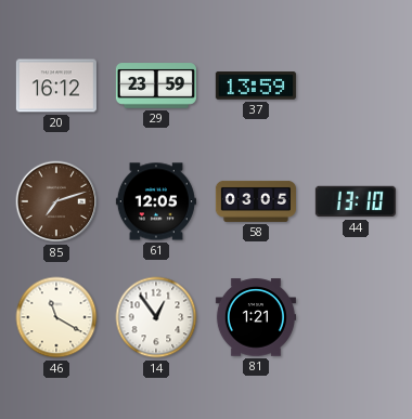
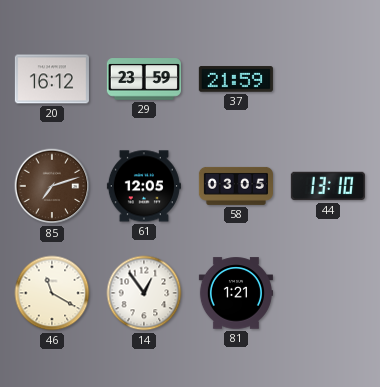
37: 13:59 -> 21:59
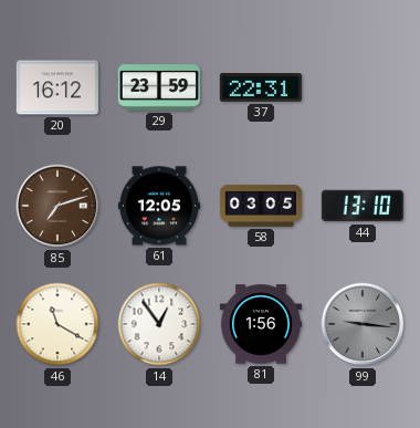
37: 21:59 -> 22:31
81: 1:21 -> 1:56
99: none -> 9:16
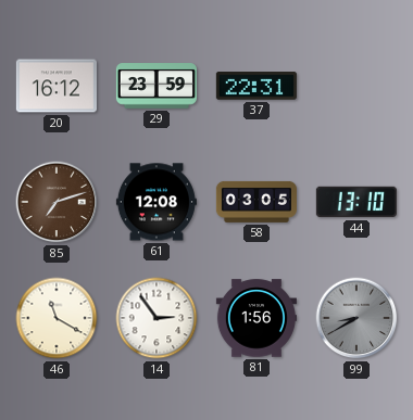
61: 12:05 -> 12:08
14: 12:54 -> 2:54
99: 9:16 -> 8:40
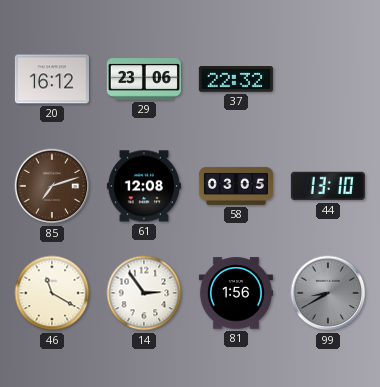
29: 23:59 -> 23:06
37: 22:31 -> 22:32
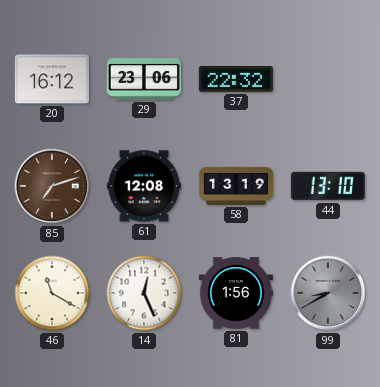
58: 03:05 -> 13:19
14: 2:54 -> 12:26
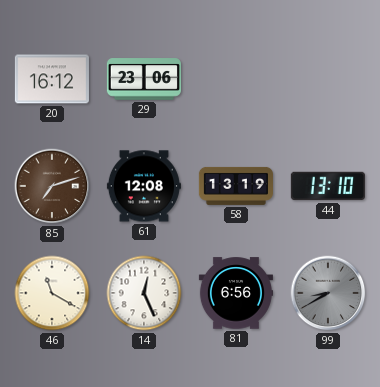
37: 22:32 -> none
81: 1:56 -> 6:56
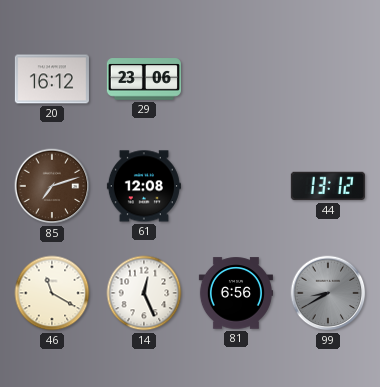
58: 13:19 -> none
44: 13:10 -> 13:12
